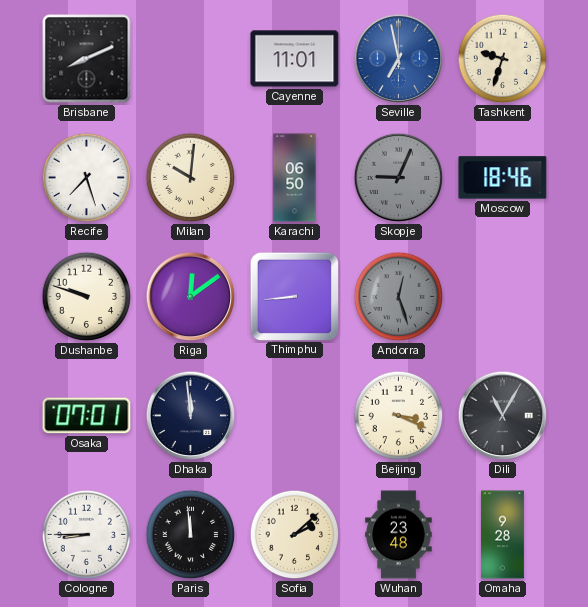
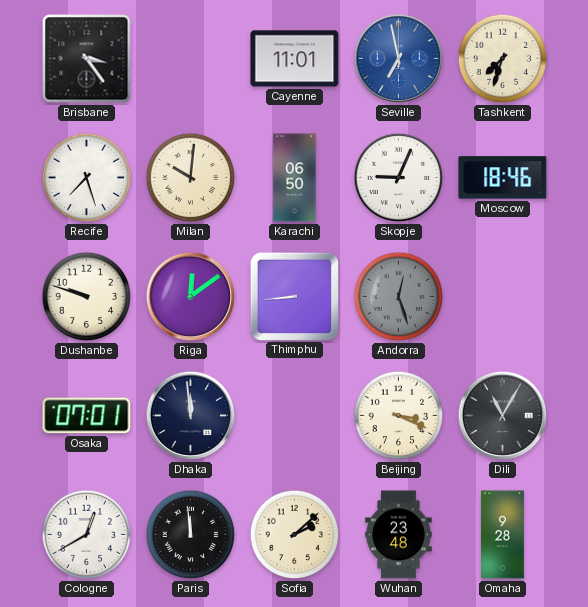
Brisbane: 8:11 -> 3:24
Tashkent: 9:33 -> 7:33
Skopje dial: grey -> white
Cologne: 8:45 -> 12:40
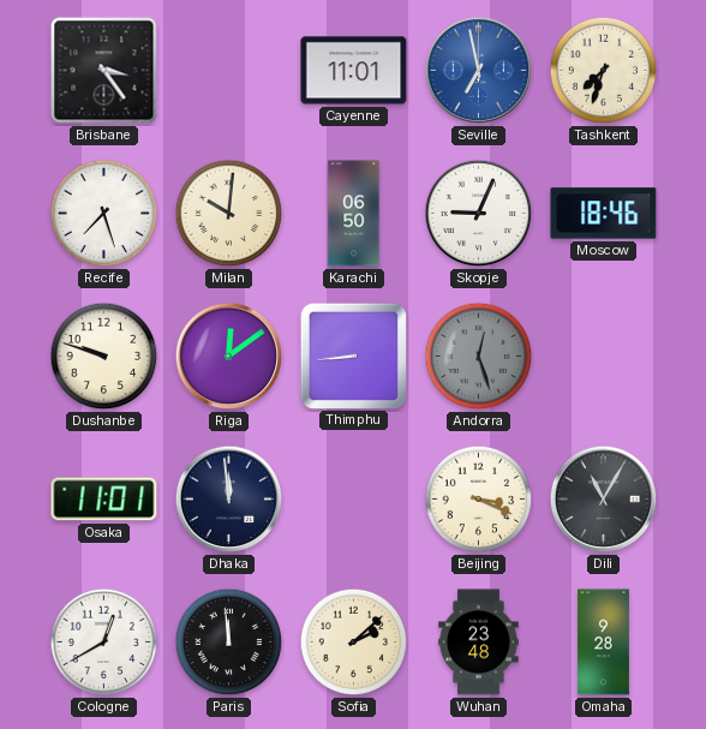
Osaka: 07:01 -> 11:01
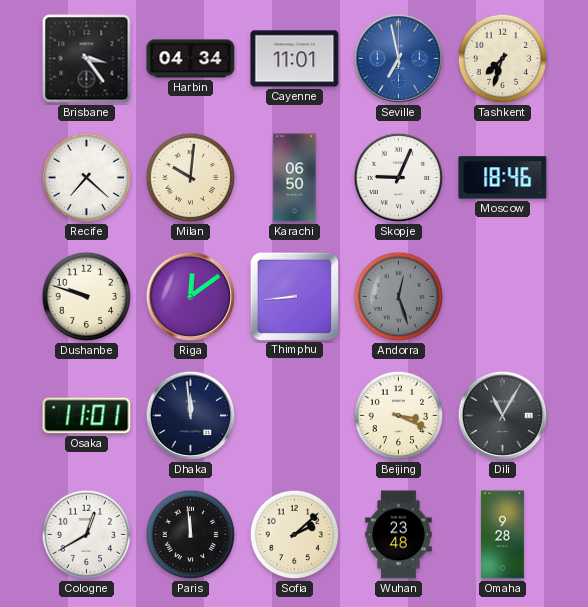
Harbin: none -> 04:34
Recife: 7:27 -> 7:22
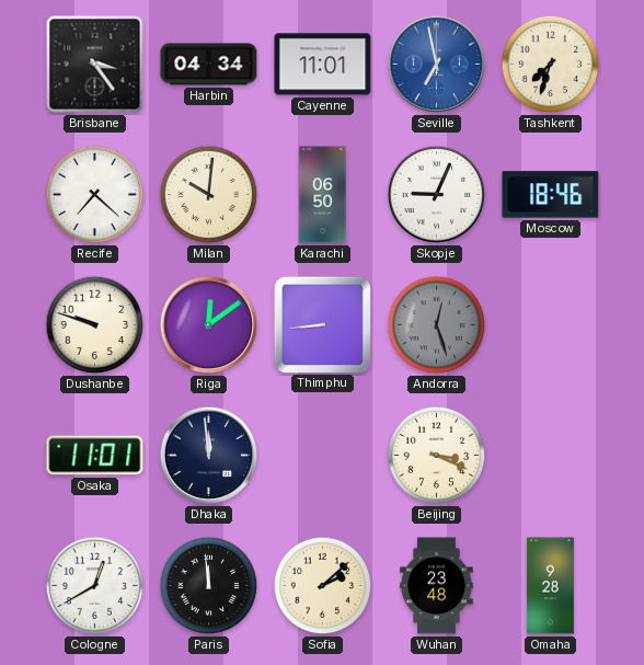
Dili: 11:05 -> none
